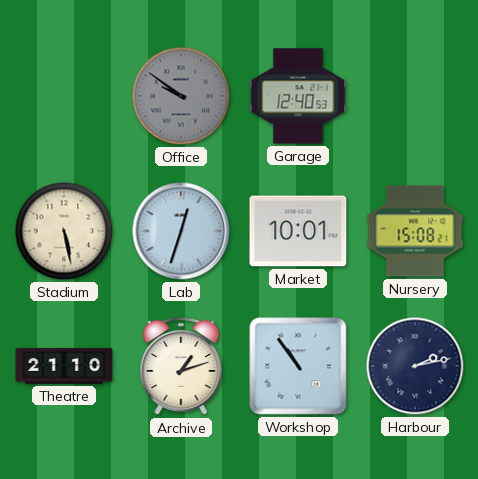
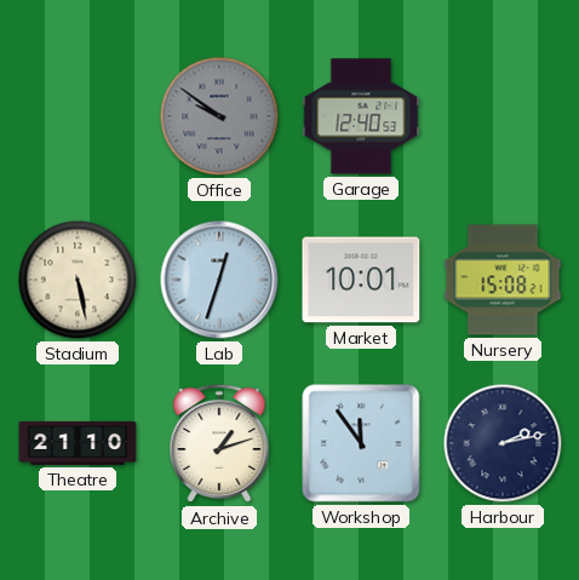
Workshop: 10:54 -> 11:54
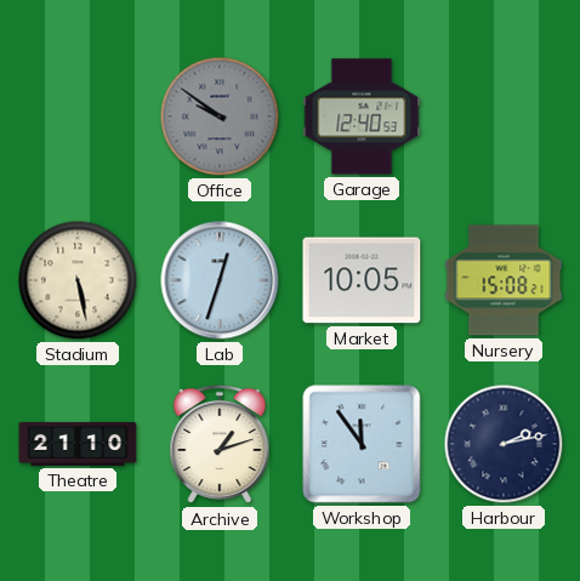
Market: 10:01 -> 10:05
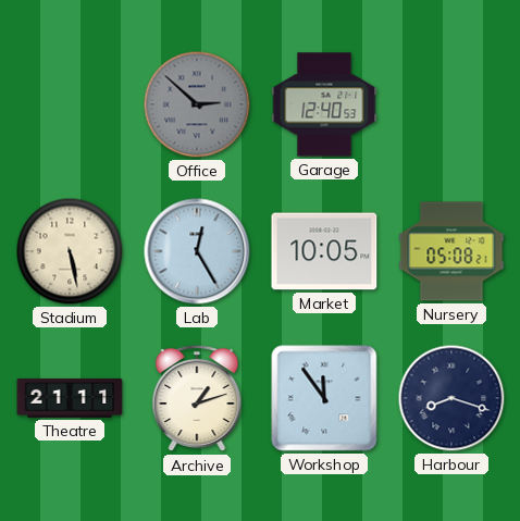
Office: 9:51 -> 2:52
Lab: 12:33 -> 12:25
Nursery: 15:08 -> 05:08
Theatre: 21:10 -> 21:11
Harbour: 2:13 -> 8:18
